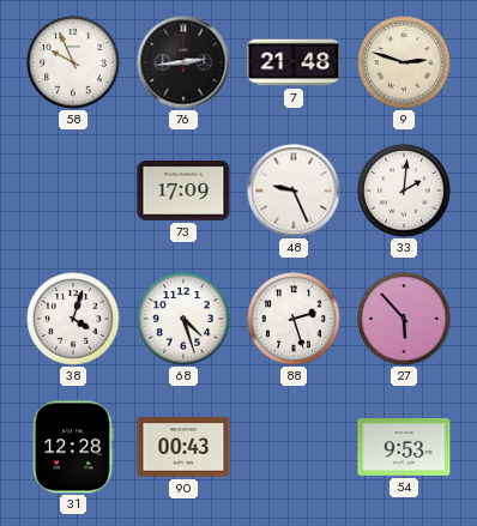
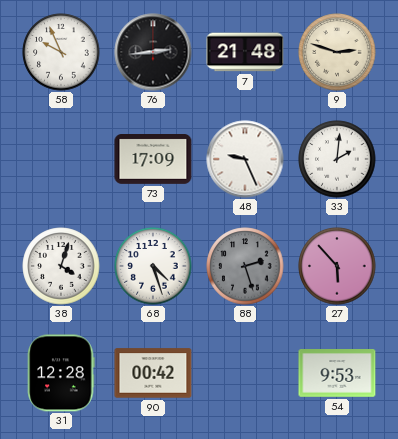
88 dial: white -> grey
90: 00:43 -> 00:42
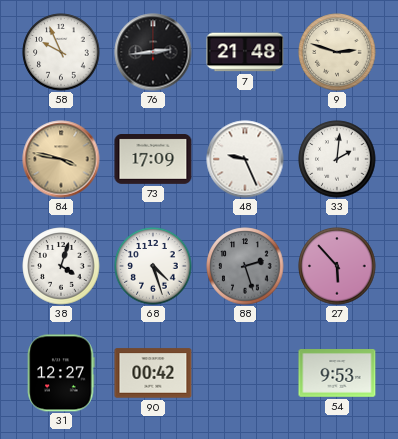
84: none -> 3:47
31: 12:28 -> 12:27
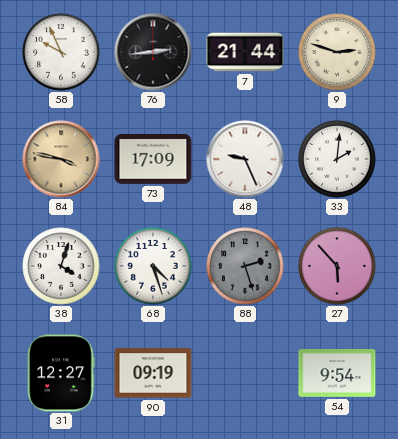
7: 21:48 -> 21:44
90: 00:42 -> 09:19
54: 9:53 -> 9:54
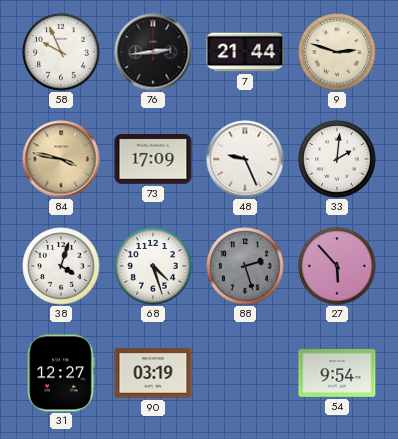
90: 09:19 -> 03:19
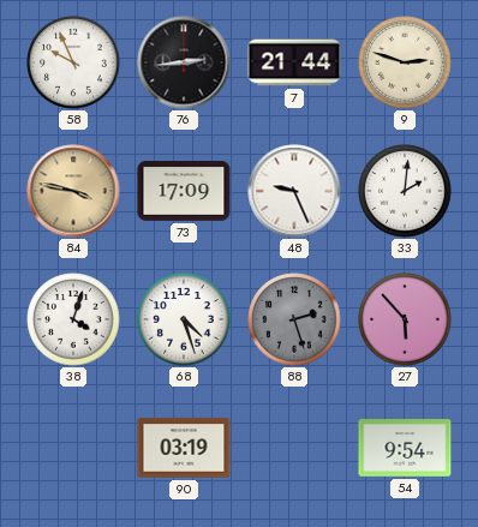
31: 12:27 -> none
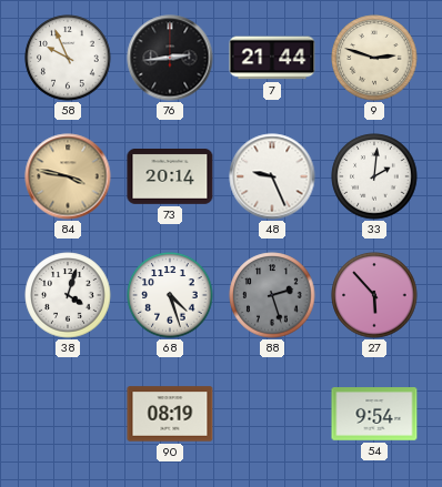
73: 17:09 -> 20:14
90: 03:19 -> 08:19
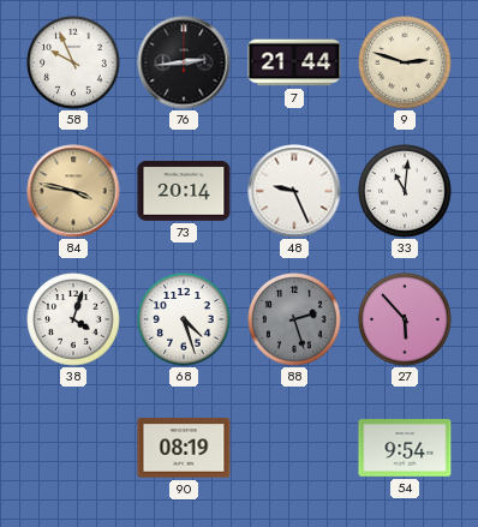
33: 2:01 -> 11:01
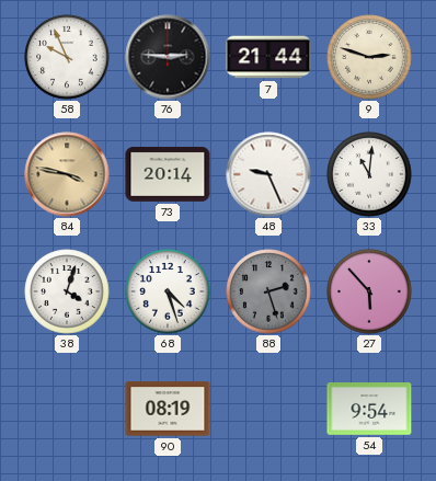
76: 2:44 -> 2:46
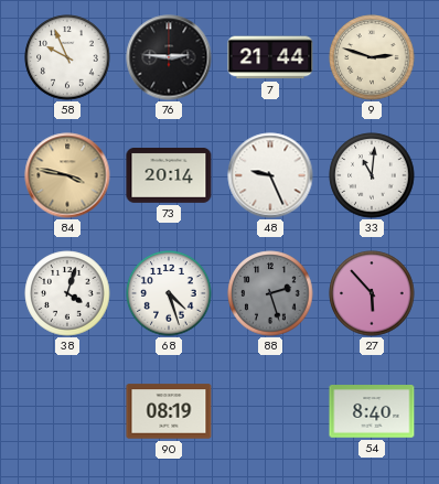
54: 9:54 -> 8:40
